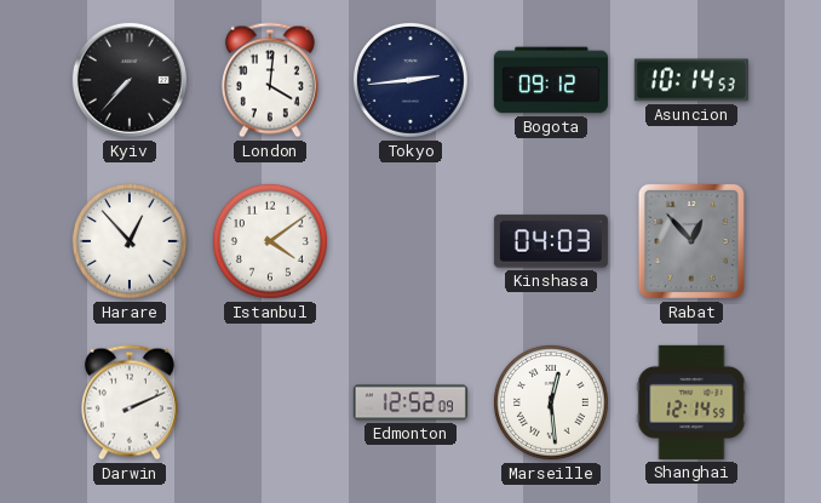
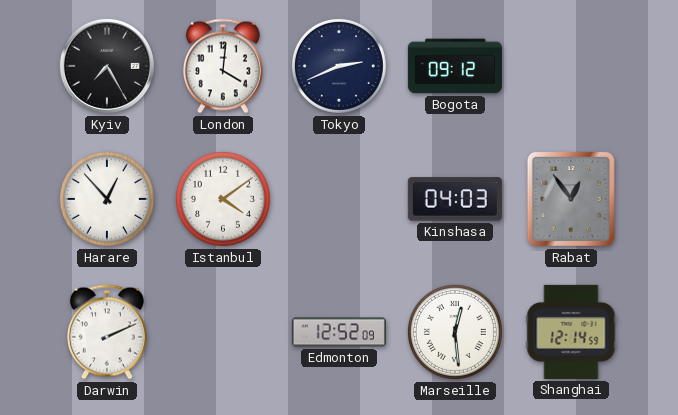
Kyiv: 7:37 -> 7:25
Tokyo: 2:44 -> 2:41
Asuncion: 10:14 -> none
Rabat: 12:53 -> 12:54
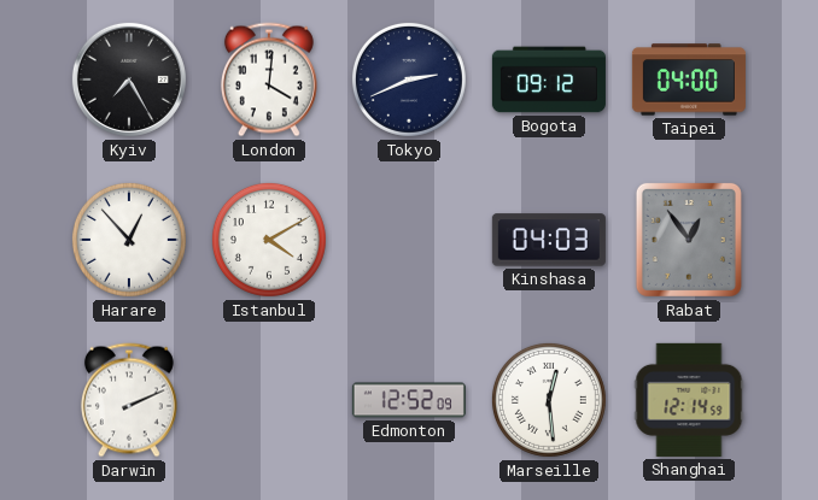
Taipei: none -> 04:00
Istanbul: 4:09 -> 4:10
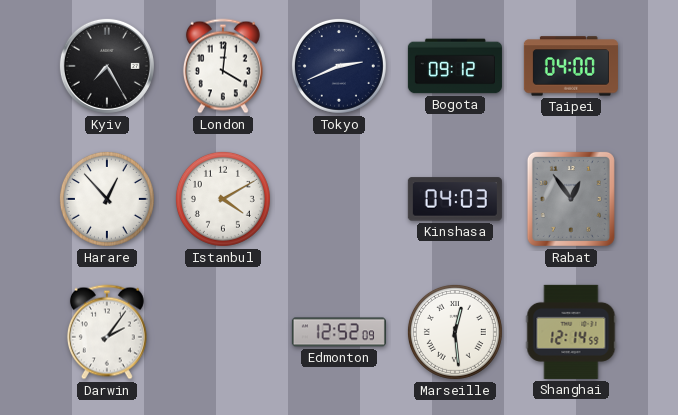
Darwin: 2:11 -> 2:06
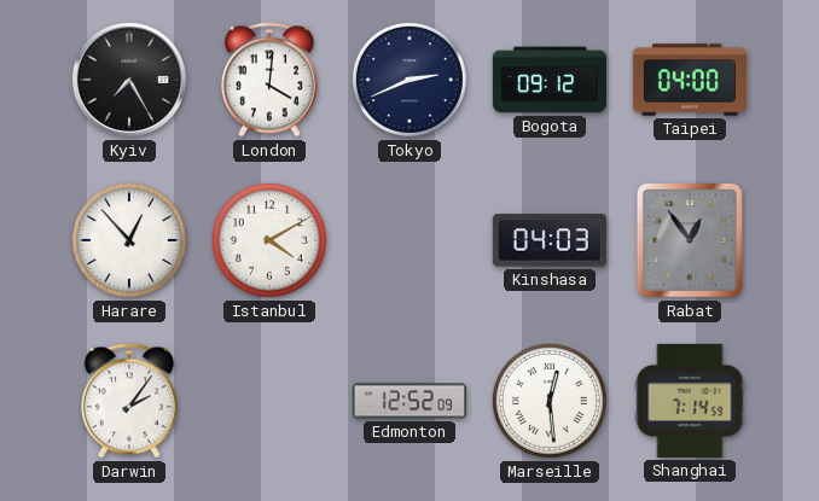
Shanghai: 12:14 -> 7:14
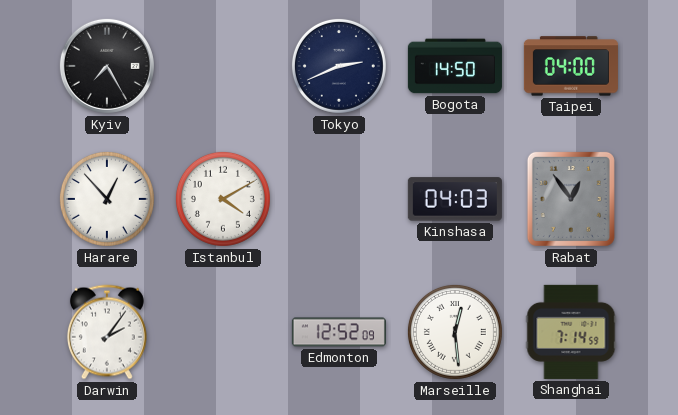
London: 4:01 -> none
Bogota: 09:12 -> 14:50
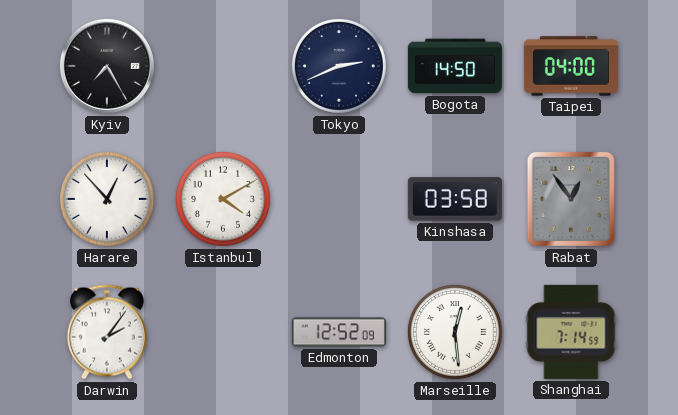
Kinshasa: 04:03 -> 03:58
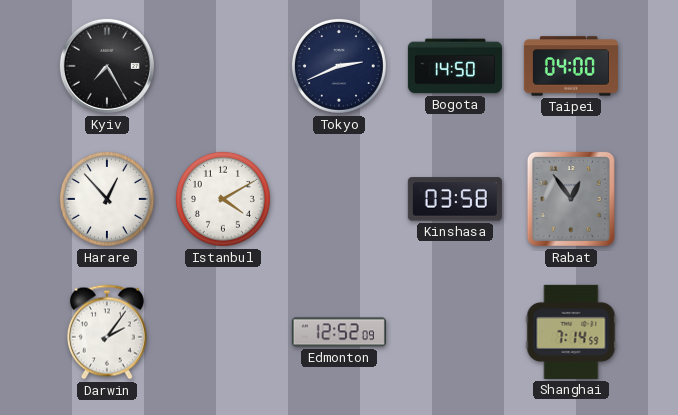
Marseille: 12:29 -> none
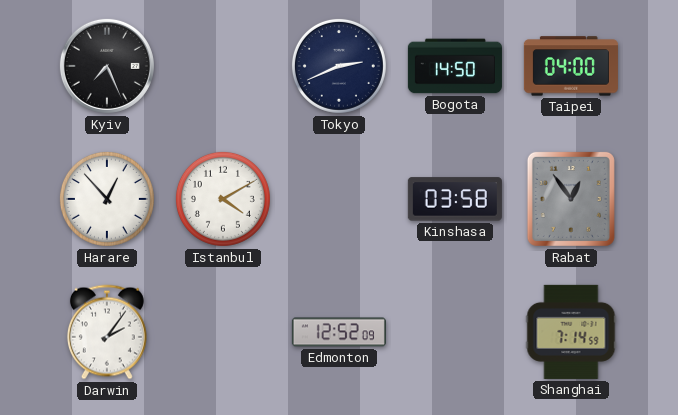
Kyiv: 7:25 -> 7:26
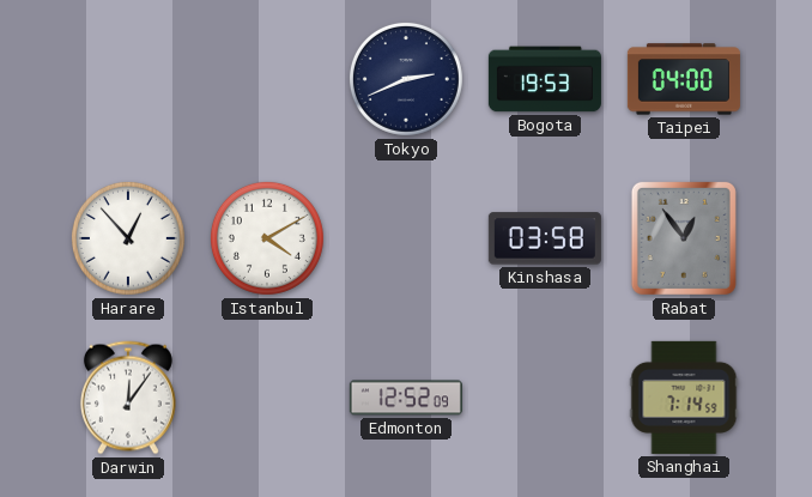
Kyiv: 7:26 -> none
Bogota: 14:50 -> 19:53
Darwin: 2:06 -> 12:06
